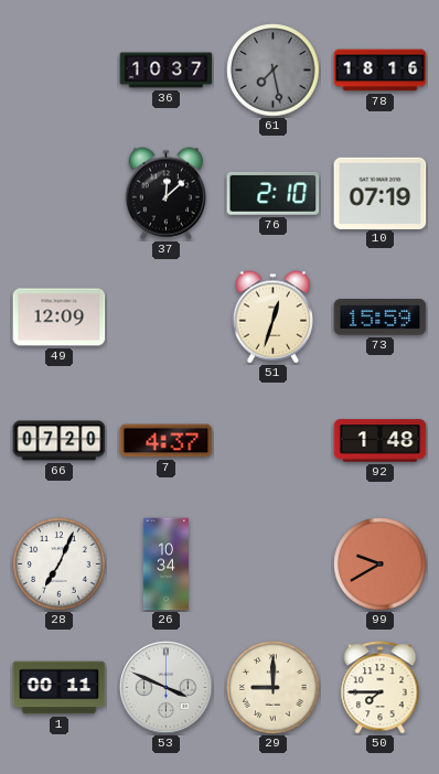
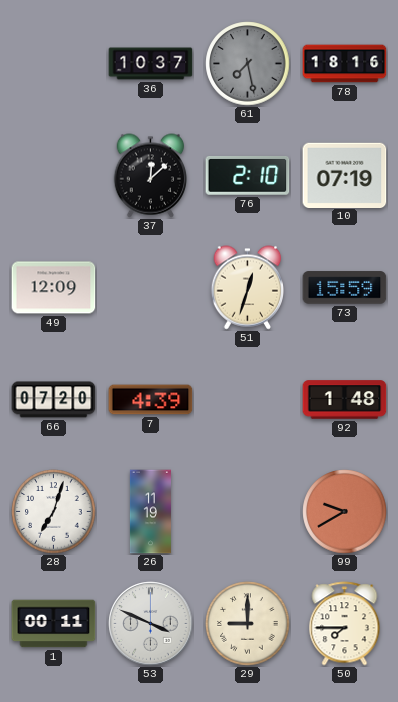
7: 4:37 -> 4:39
28: 7:04 -> 7:03
26: 10:34 -> 11:19
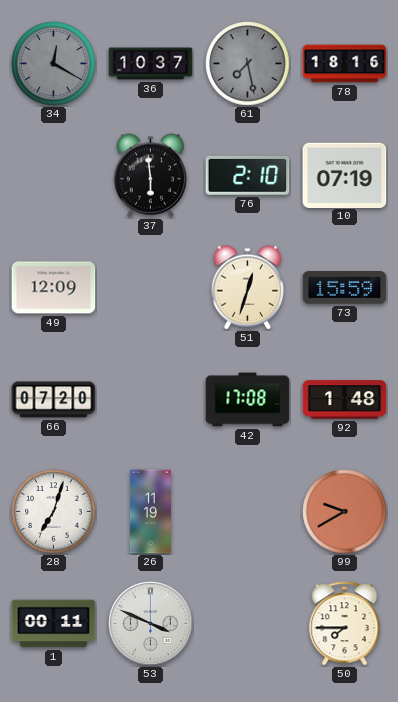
34: none -> 12:20
37: 12:08 -> 5:59
7: 4:39 -> none
42: none -> 17:08
29: 9:00 -> none
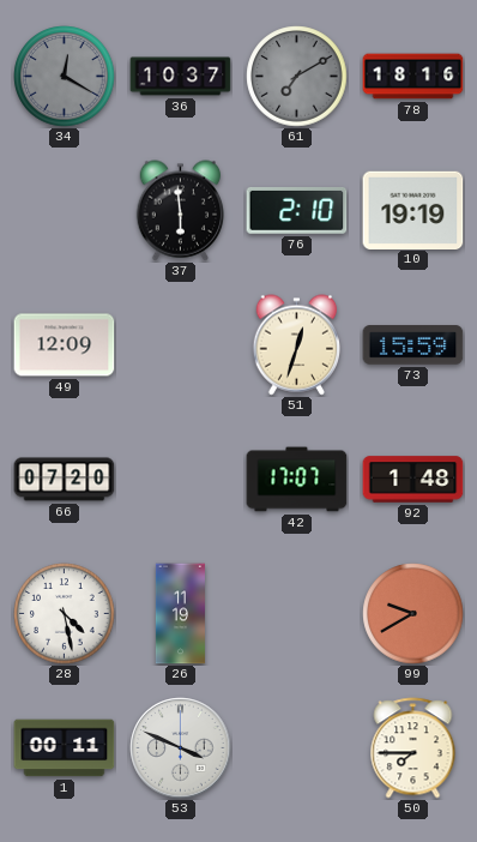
61: 7:28 -> 7:10
10: 07:19 -> 19:19
42: 17:08 -> 17:07
28: 7:03 -> 4:28
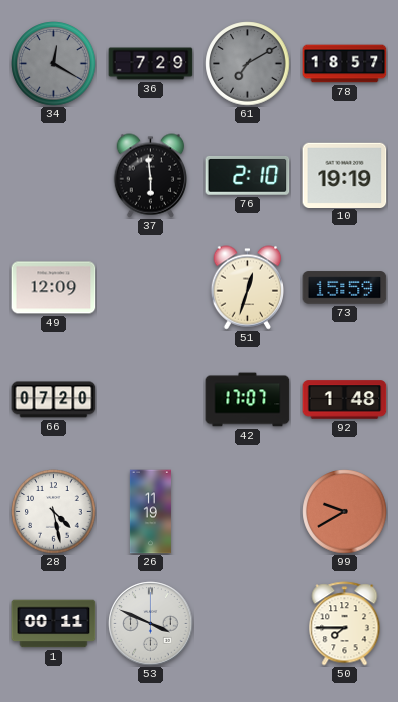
36: 10:37 -> 7:29
78: 18:16 -> 18:57
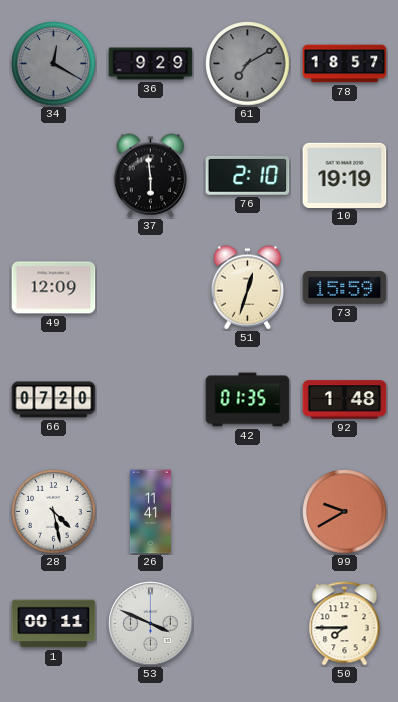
36: 7:29 -> 9:29
42: 17:07 -> 01:35
26: 11:19 -> 11:41
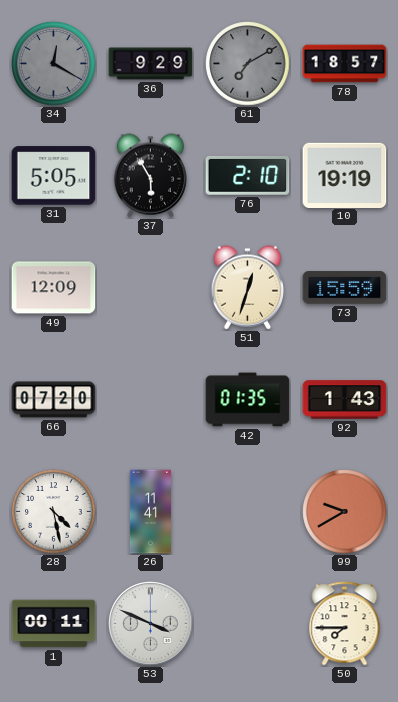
31: none -> 5:05
37: 5:59 -> 5:55
92: 1:48 -> 1:43
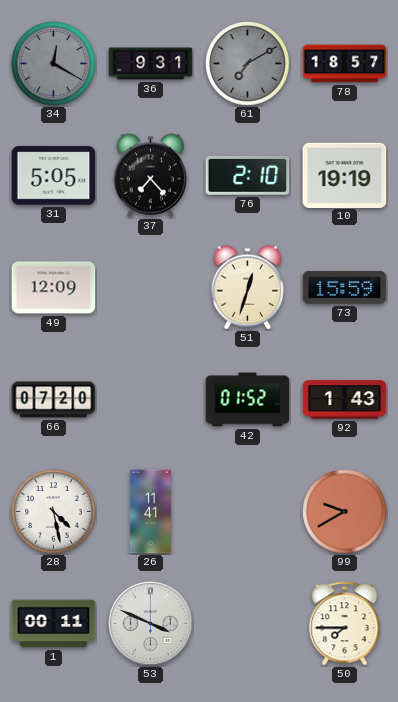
36: 9:29 -> 9:31
37: 5:55 -> 7:23
42: 01:35 -> 01:52
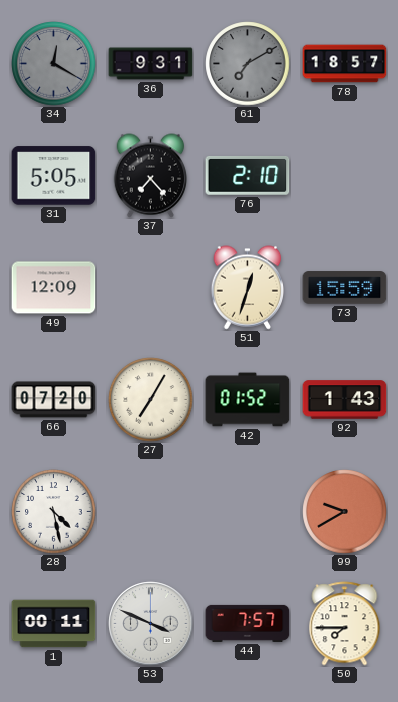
10: 19:19 -> none
27: none -> 7:05
26: 11:41 -> none
44: none -> 7:57
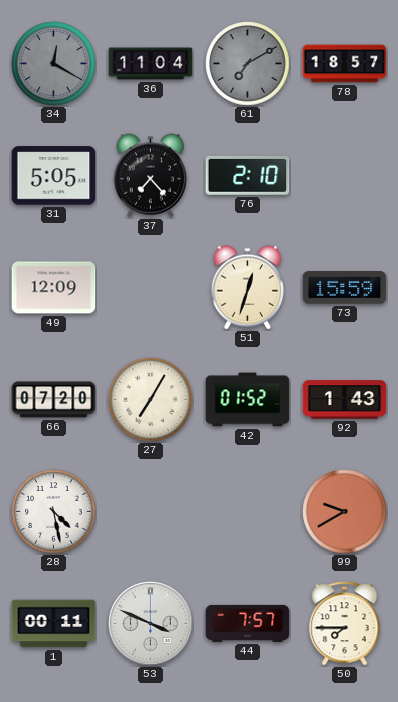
36: 9:31 -> 11:04
